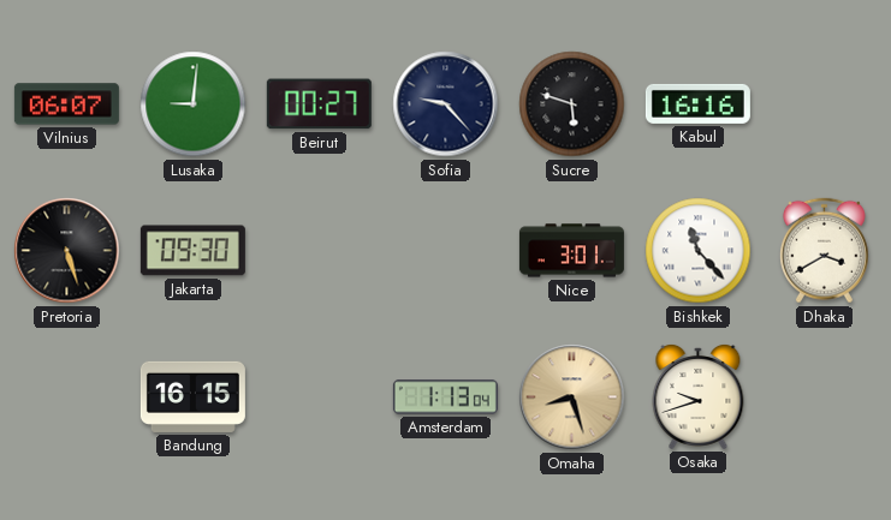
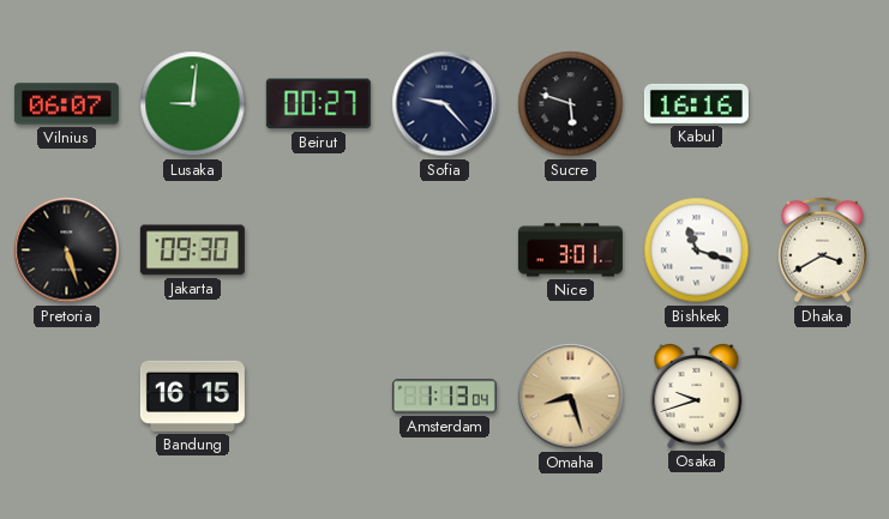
Bishkek: 11:23 -> 11:18
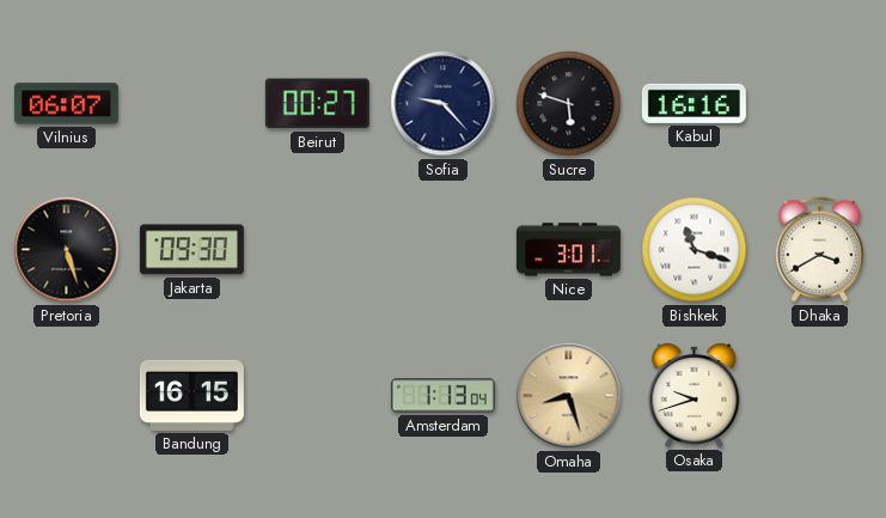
Lusaka: 9:01 -> none
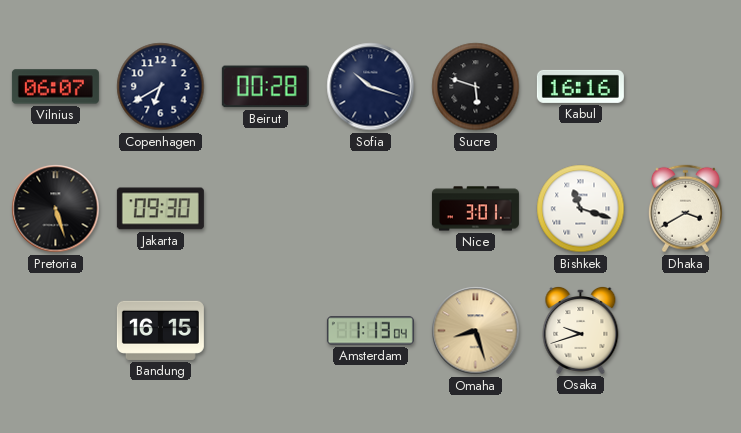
Copenhagen: none -> 6:40
Beirut: 00:27 -> 00:28
Sofia: 9:23 -> 10:18
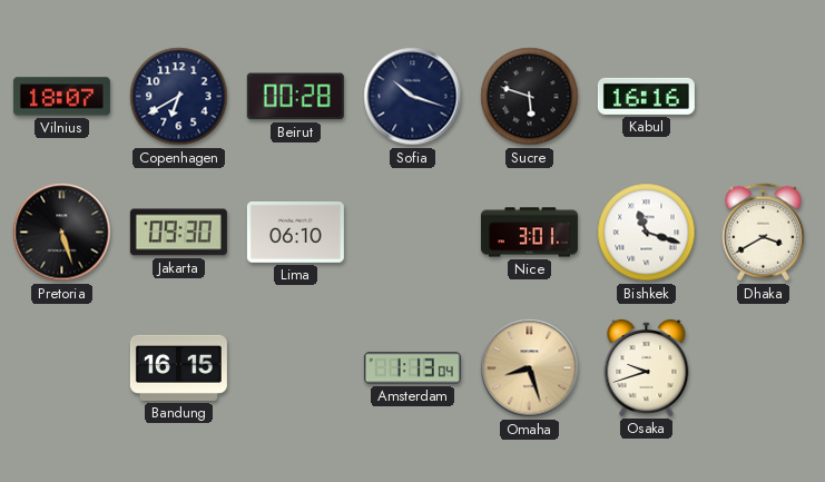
Vilnius: 06:07 -> 18:07
Lima: none -> 06:10
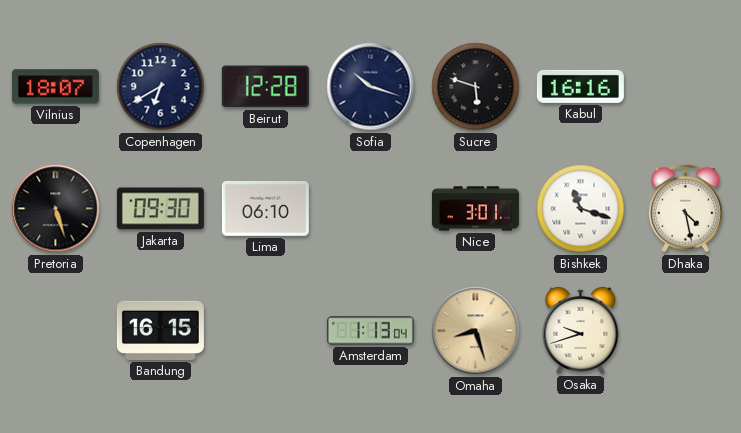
Beirut: 00:28 -> 12:28
Dhaka: 3:40 -> 4:28
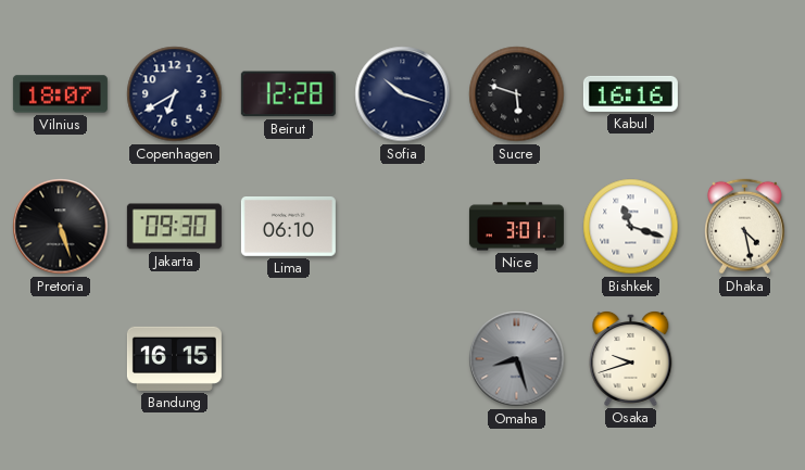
Amsterdam: 1:13 -> none
Omaha dial: champagne -> grey
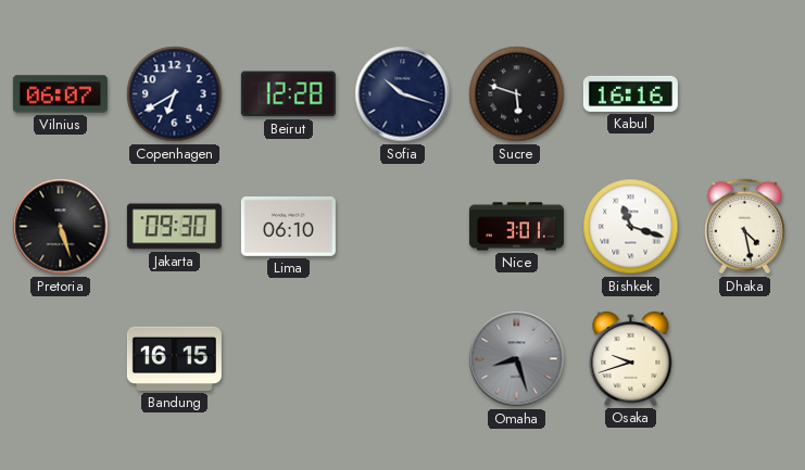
Vilnius: 18:07 -> 06:07
